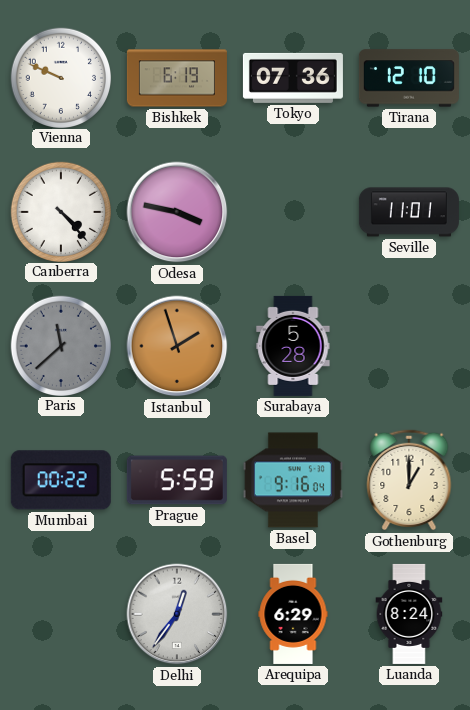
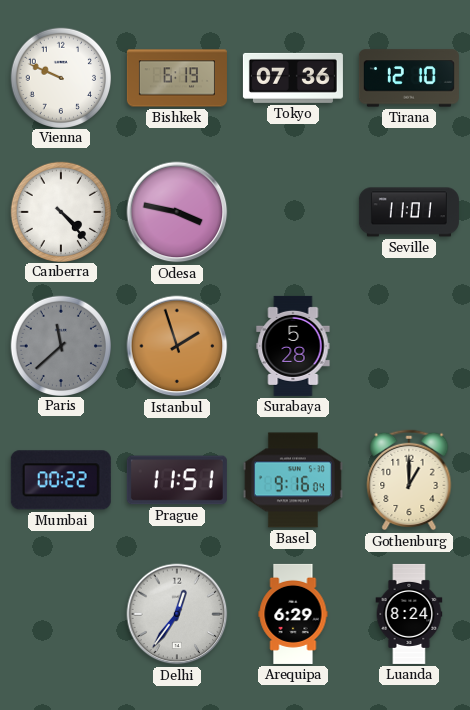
Prague: 5:59 -> 11:51
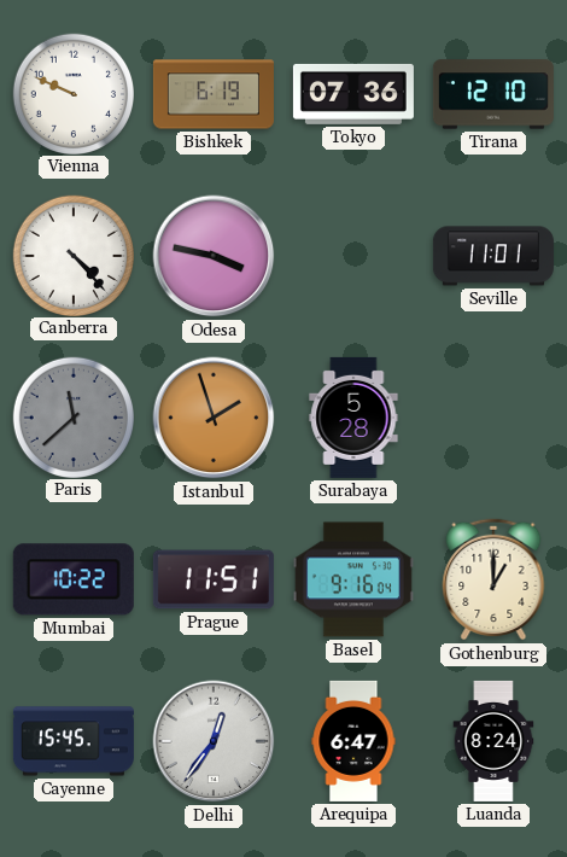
Mumbai: 00:22 -> 10:22
Cayenne: none -> 15:45
Arequipa: 6:29 -> 6:47
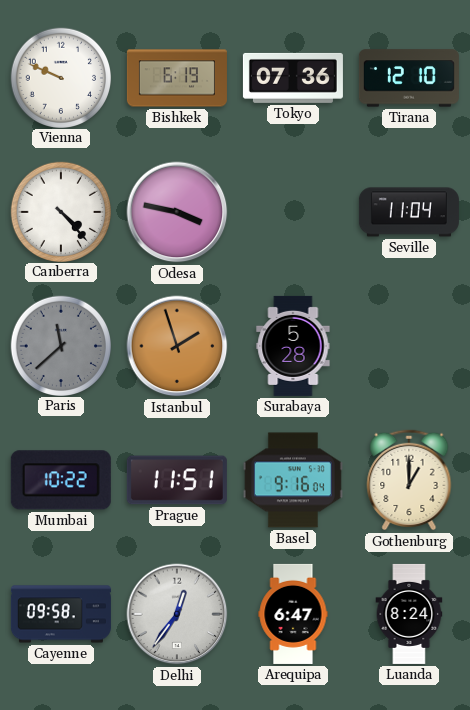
Seville: 11:01 -> 11:04
Cayenne: 15:45 -> 09:58
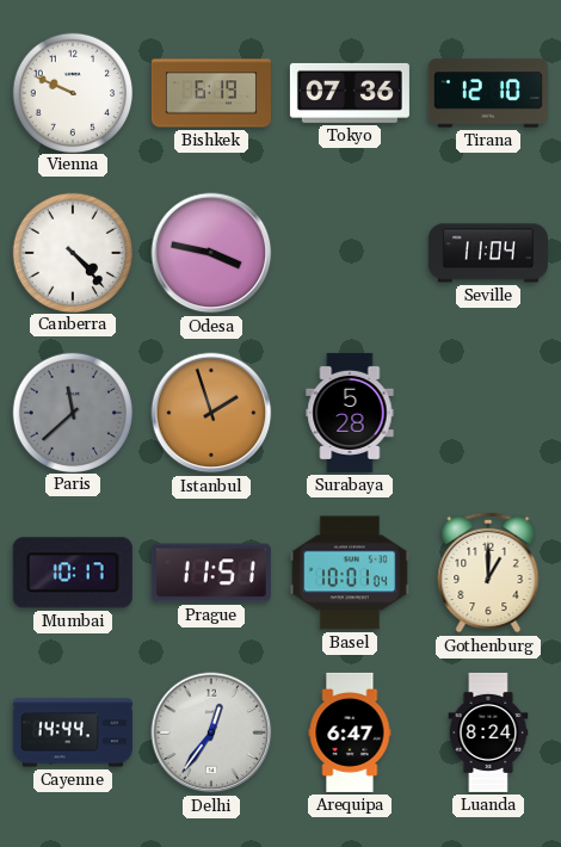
Mumbai: 10:22 -> 10:17
Basel: 9:16 -> 10:01
Cayenne: 09:58 -> 14:44
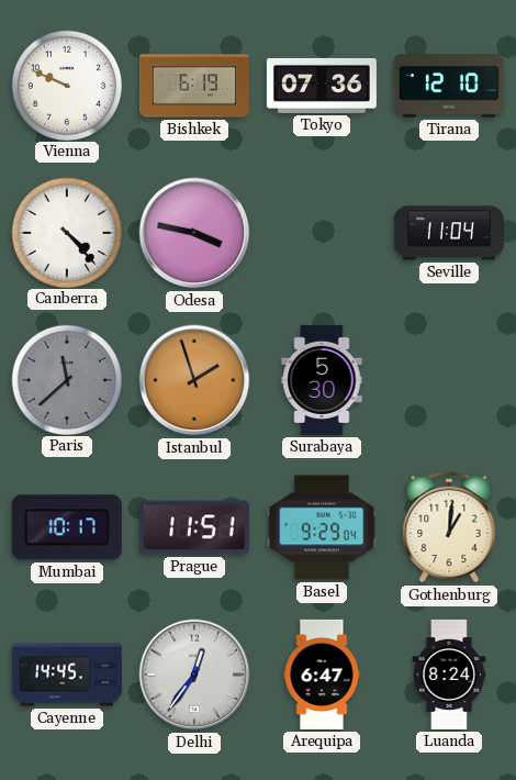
Surabaya: 5:28 -> 5:30
Basel: 10:01 -> 9:29
Gothenburg: 1:00 -> 1:01
Cayenne: 14:44 -> 14:45
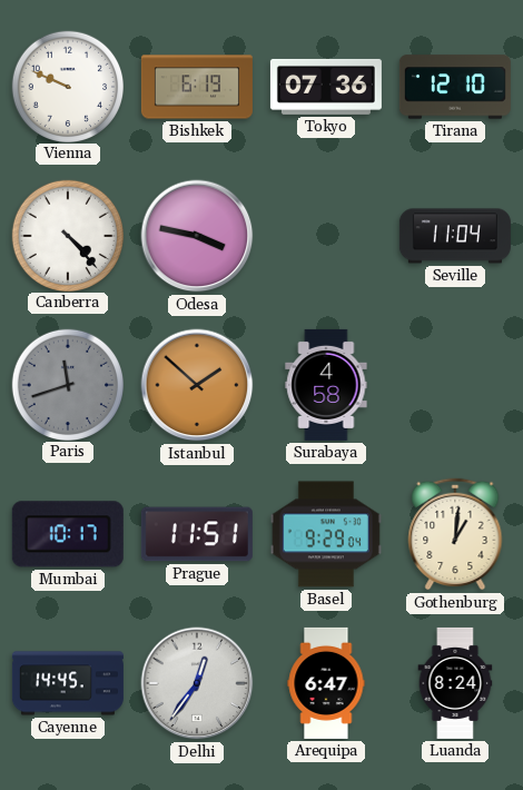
Paris: 11:38 -> 11:42
Istanbul: 1:57 -> 1:52
Surabaya: 5:30 -> 4:58
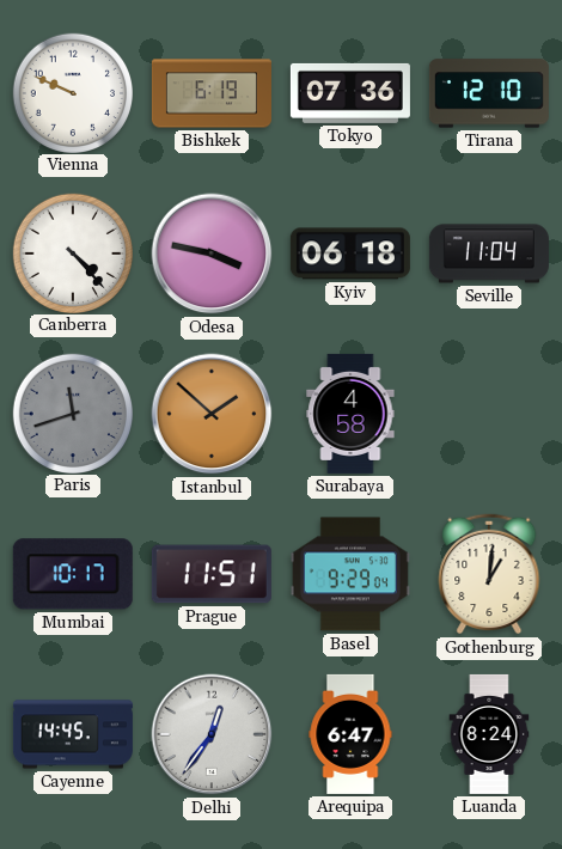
Kyiv: none -> 06:18
